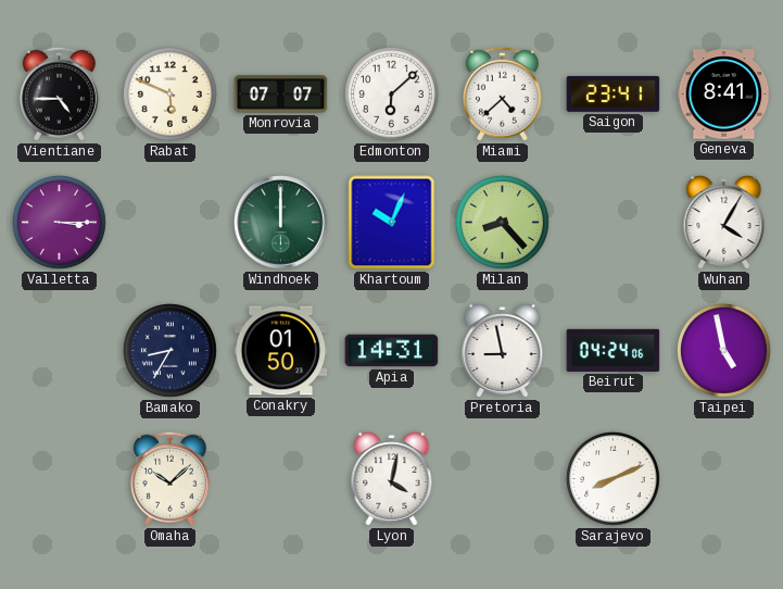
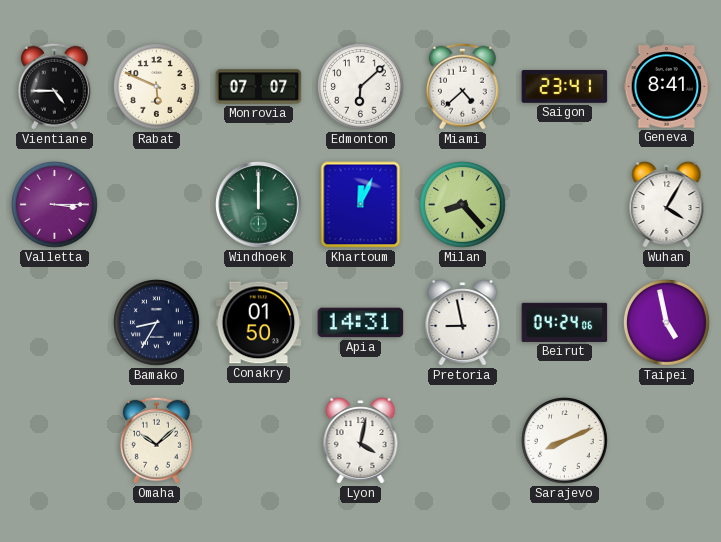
Khartoum: 10:04 -> 12:04
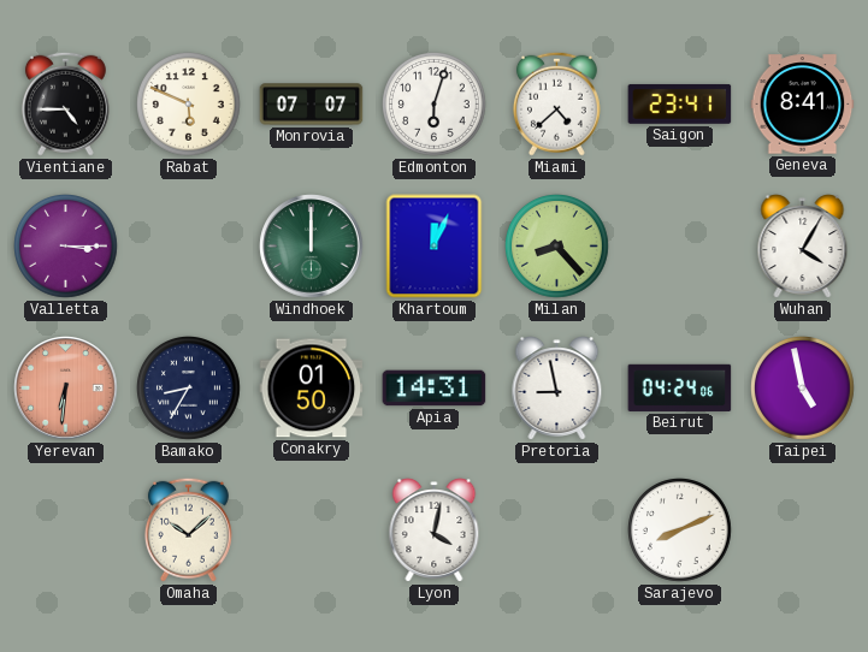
Edmonton: 6:08 -> 6:03
Yerevan: none -> 6:31
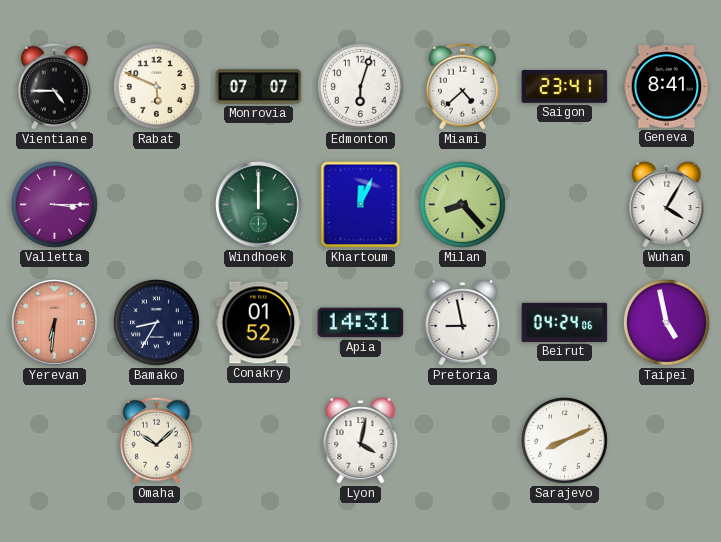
Conakry: 01:50 -> 01:52
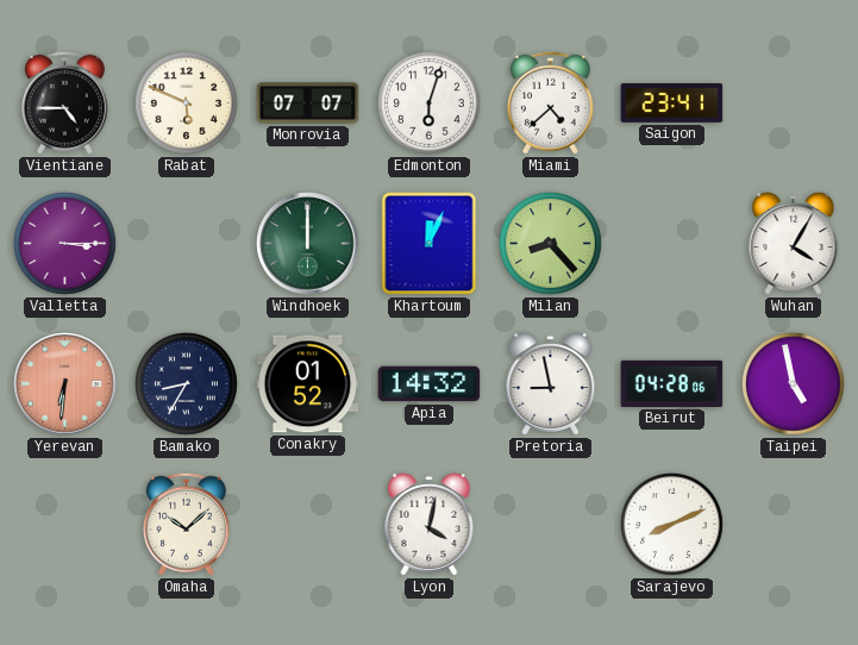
Geneva: 8:41 -> none
Apia: 14:31 -> 14:32
Beirut: 04:24 -> 04:28
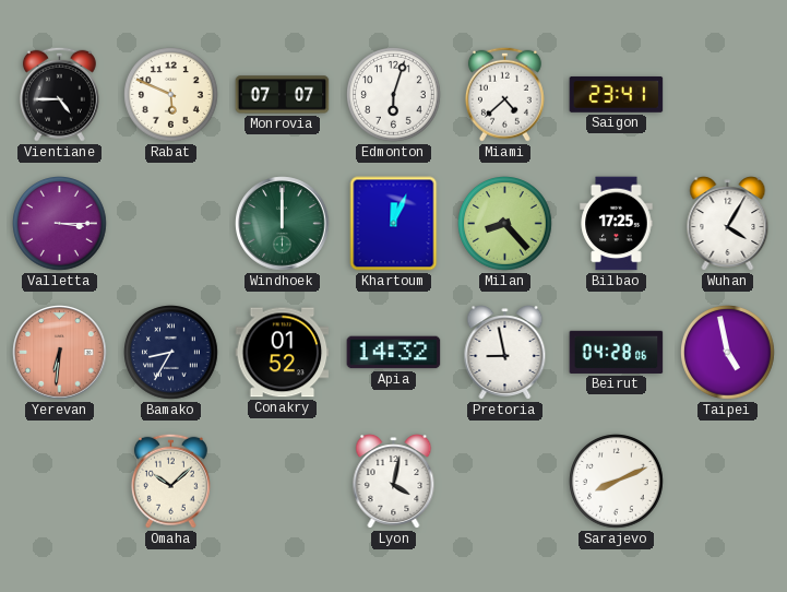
Bilbao: none -> 17:25
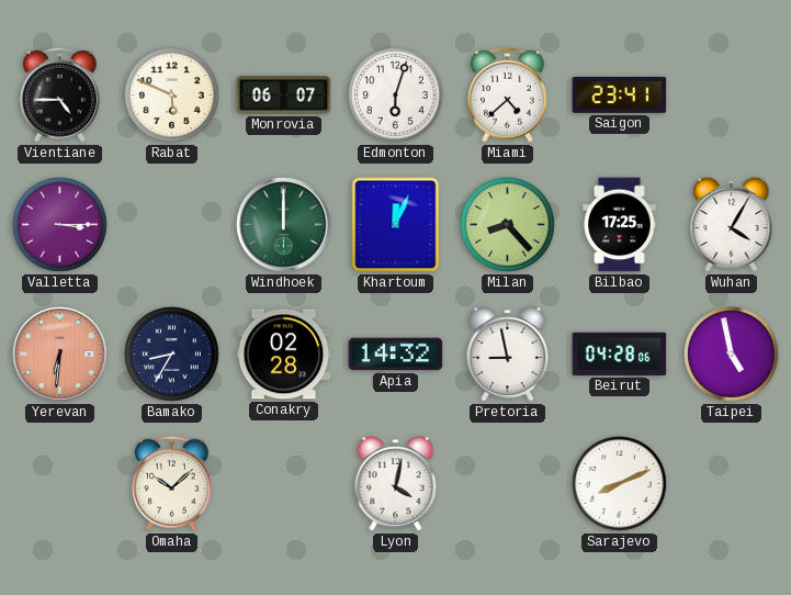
Monrovia: 07:07 -> 06:07
Conakry: 01:52 -> 02:28
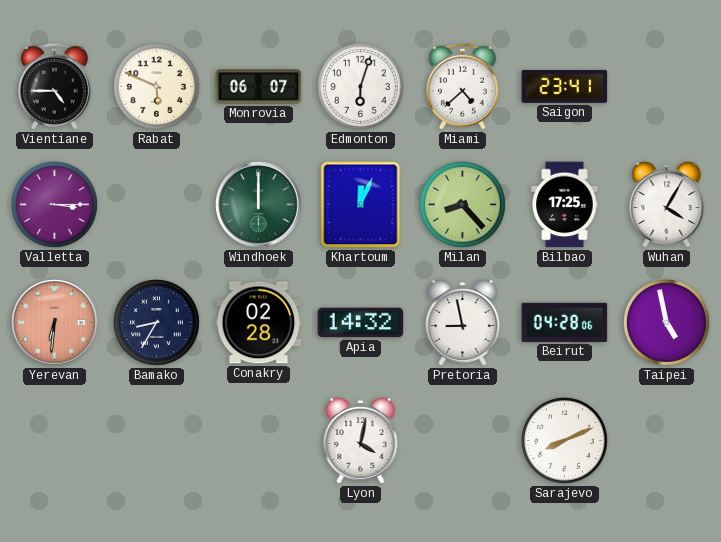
Omaha: 10:08 -> none
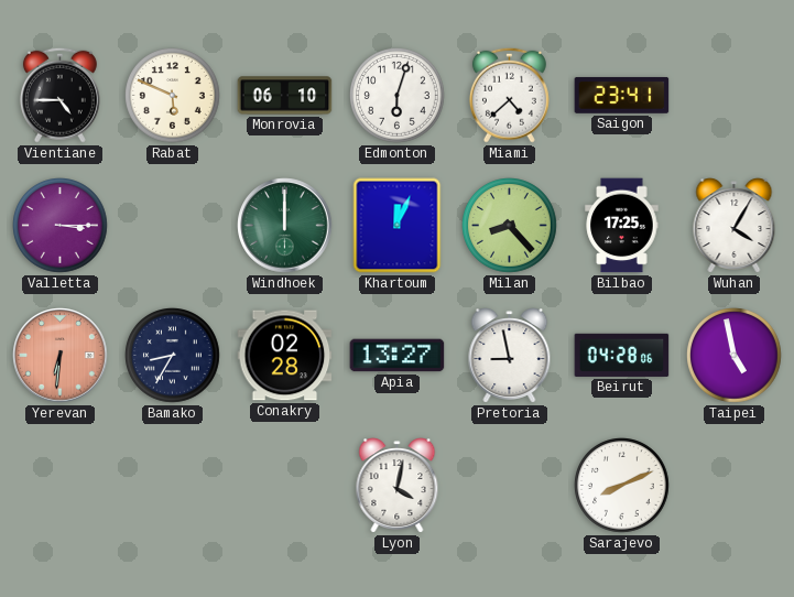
Monrovia: 06:07 -> 06:10
Apia: 14:32 -> 13:27
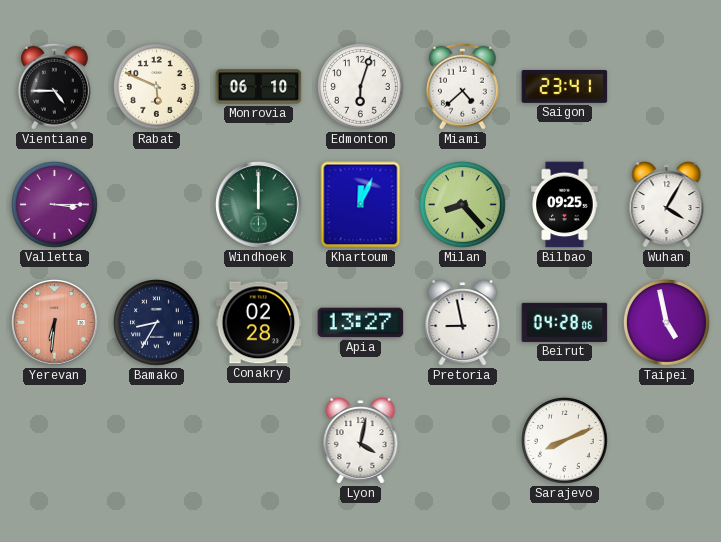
Bilbao: 17:25 -> 09:25
